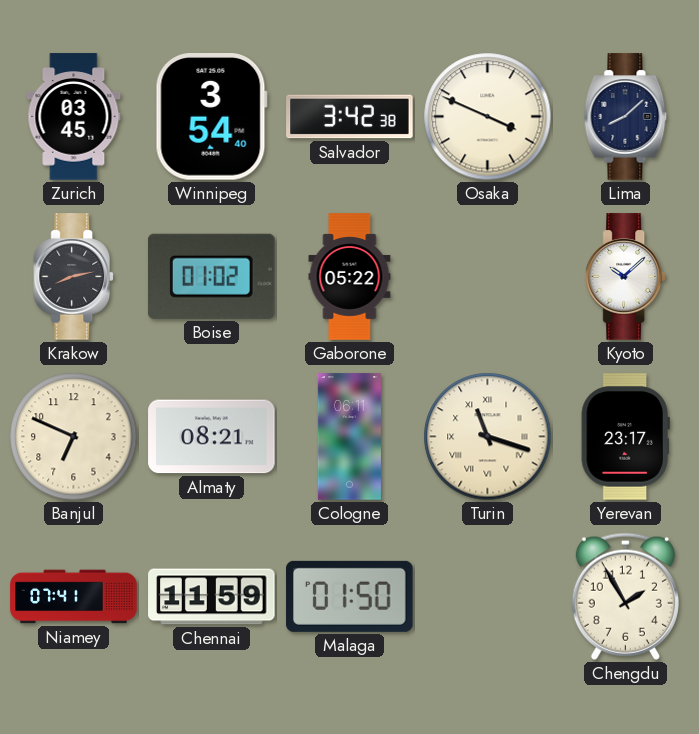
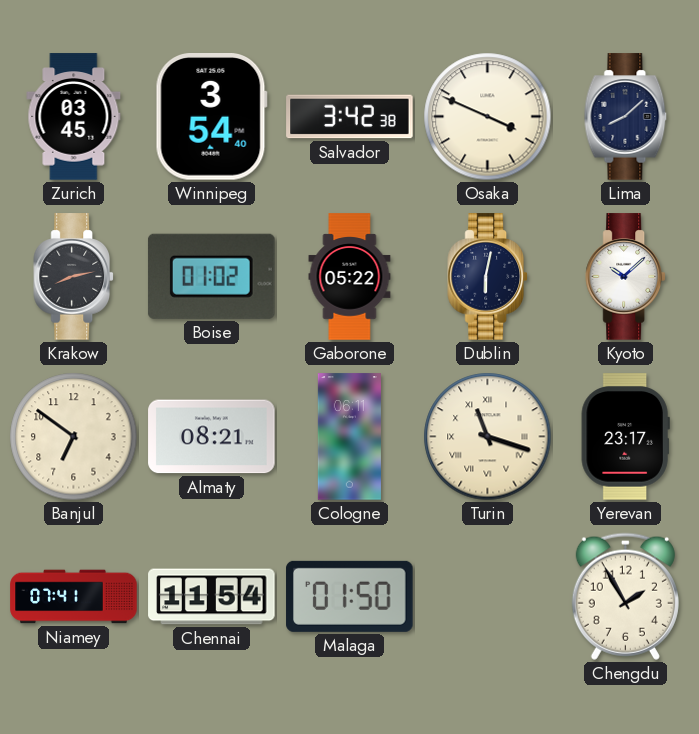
Dublin: none -> 6:02
Banjul: 6:49 -> 6:51
Chennai: 11:59 -> 11:54
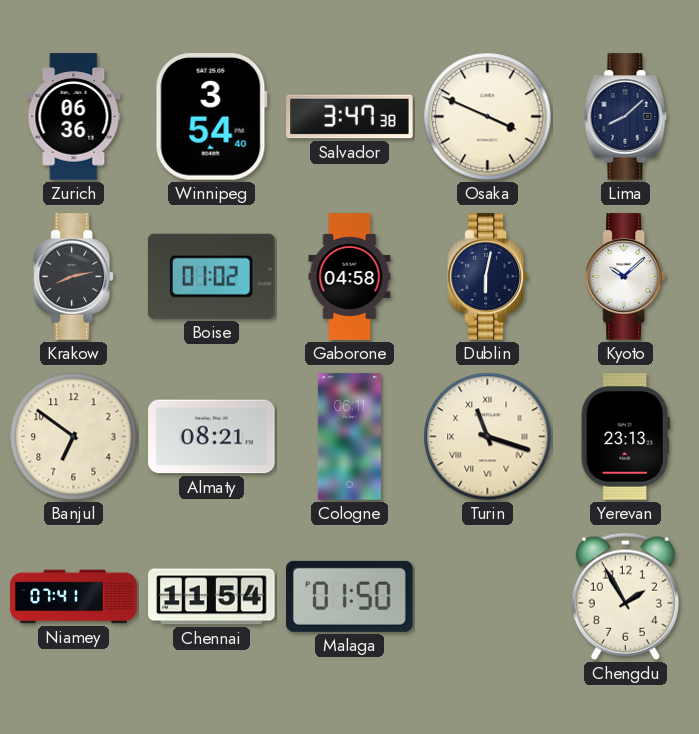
Zurich: 03:45 -> 06:36
Salvador: 3:42 -> 3:47
Gaborone: 05:22 -> 04:58
Yerevan: 23:17 -> 23:13
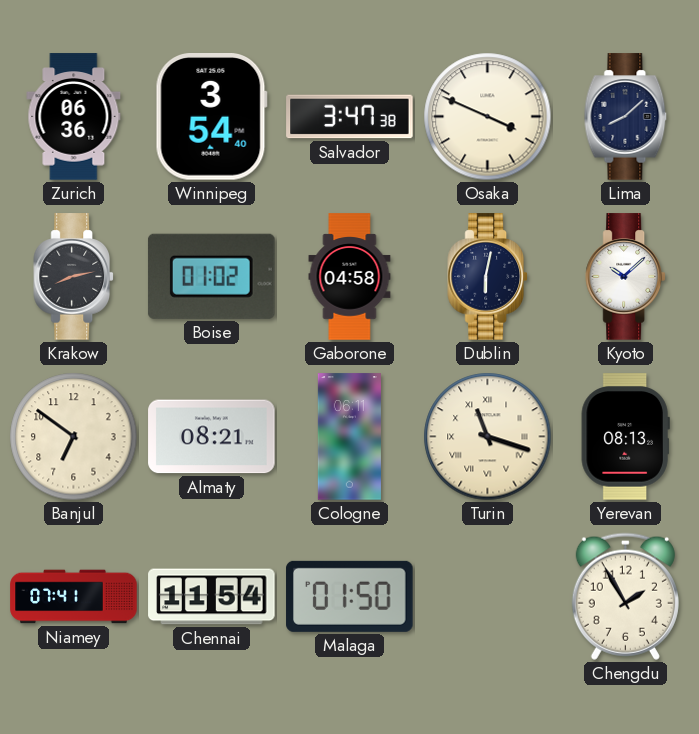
Yerevan: 23:13 -> 08:13
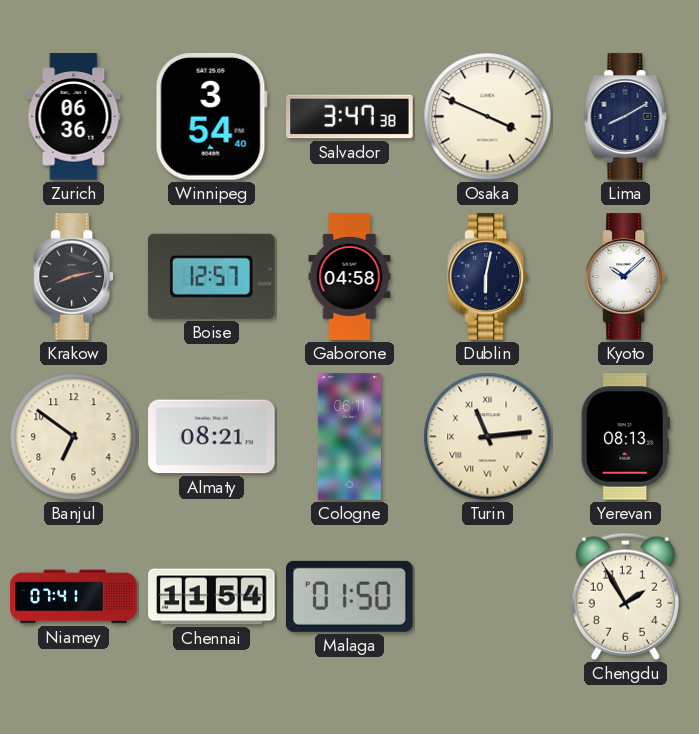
Lima: 8:08 -> 8:10
Boise: 01:02 -> 12:57
Turin: 11:18 -> 11:14
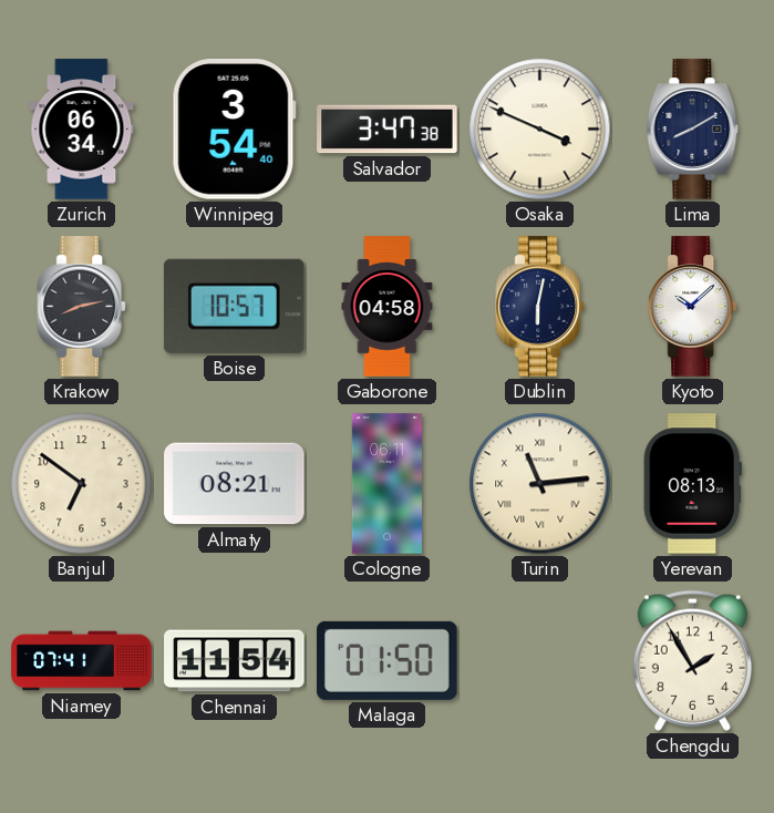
Zurich: 06:36 -> 06:34
Boise: 12:57 -> 10:57
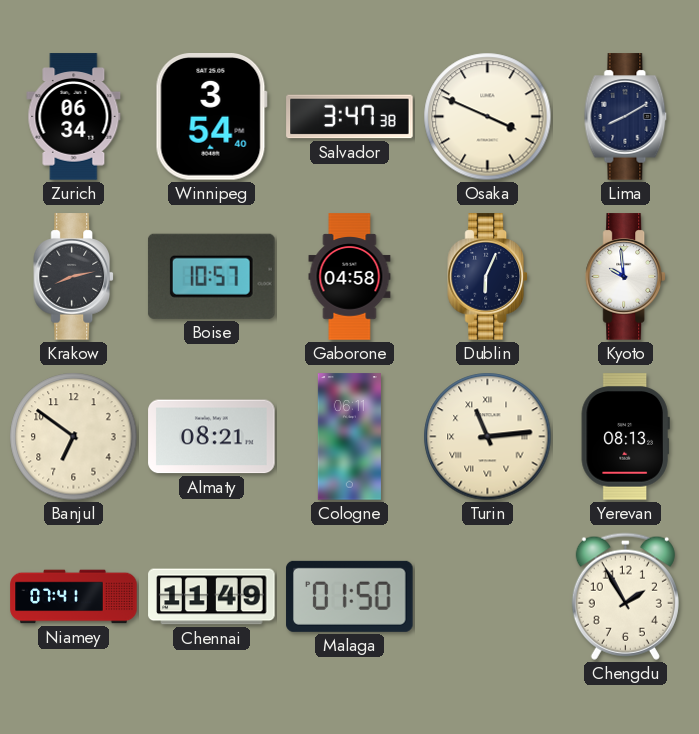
Dublin: 6:02 -> 6:04
Kyoto: 10:08 -> 9:59
Chennai: 11:54 -> 11:49
